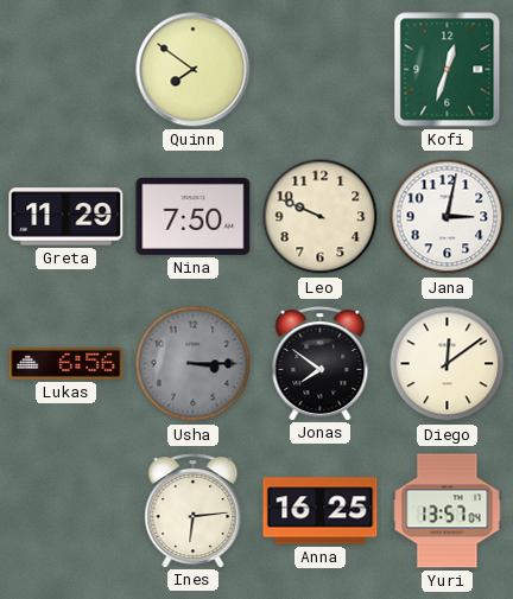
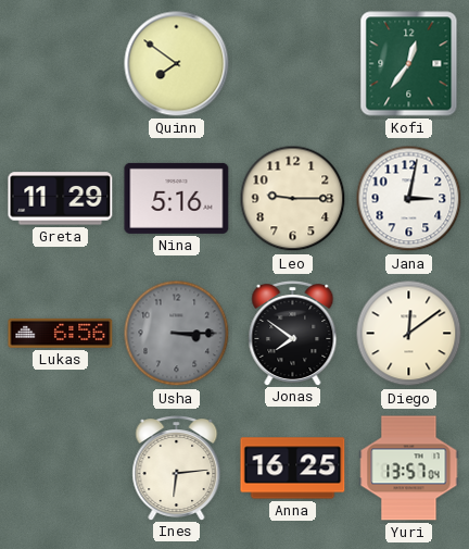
Kofi: 12:33 -> 12:36
Nina: 7:50 -> 5:16
Leo: 9:49 -> 9:15
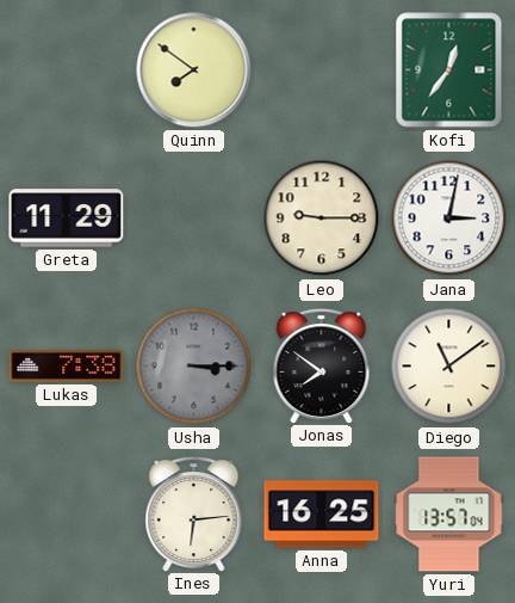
Nina: 5:16 -> none
Lukas: 6:56 -> 7:38
Diego: 12:09 -> 11:09
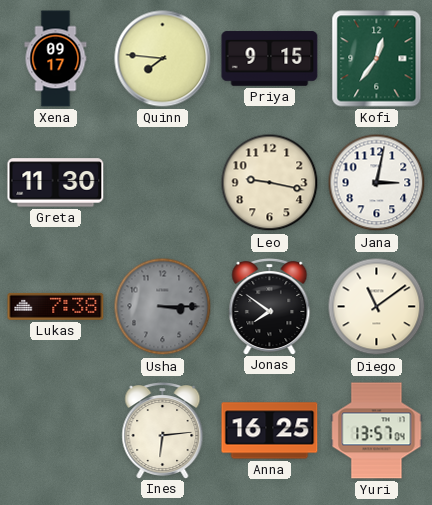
Xena: none -> 09:17
Quinn: 7:51 -> 7:46
Priya: none -> 9:15
Greta: 11:29 -> 11:30
Leo: 9:15 -> 9:17
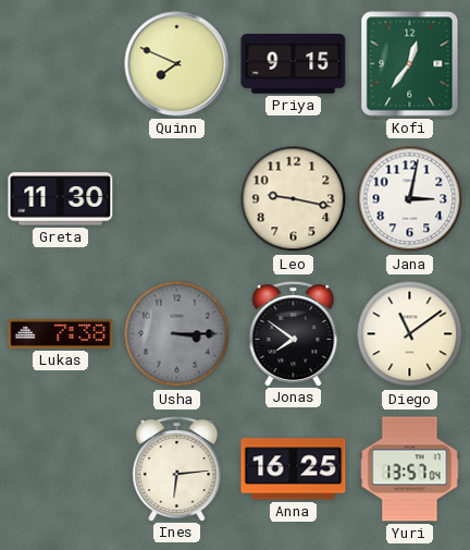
Xena: 09:17 -> none
Quinn: 7:46 -> 7:49
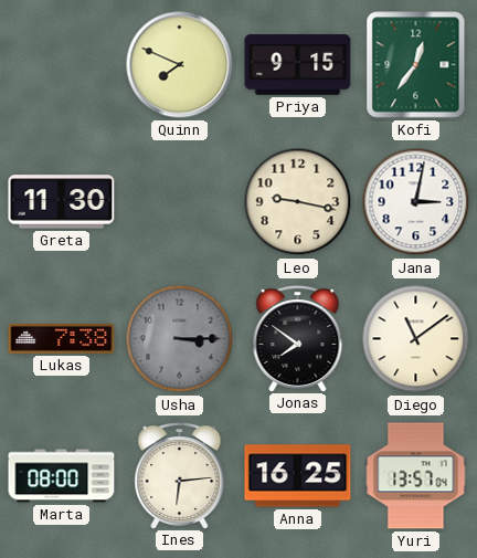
Marta: none -> 08:00
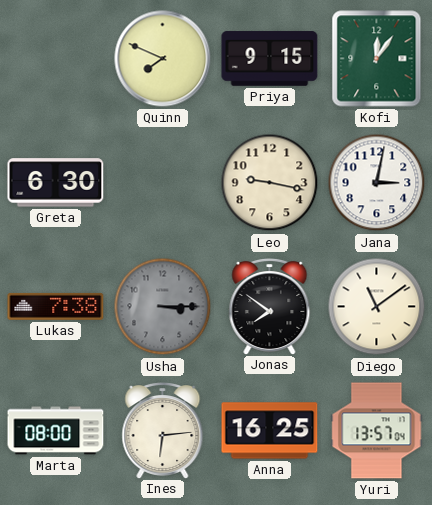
Kofi: 12:36 -> 12:06
Greta: 11:30 -> 6:30
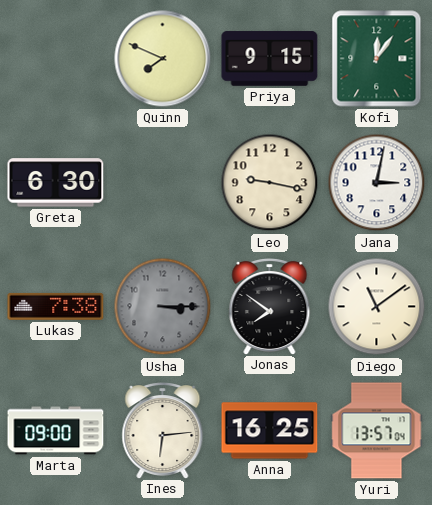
Marta: 08:00 -> 09:00
